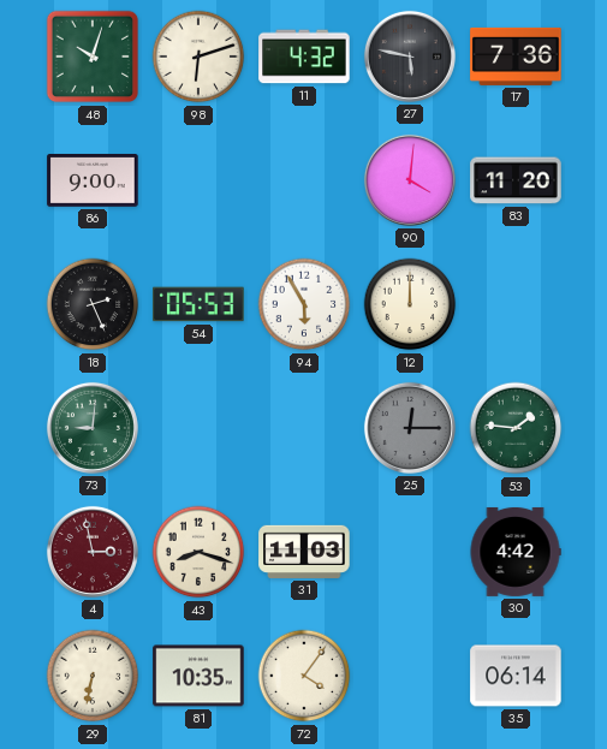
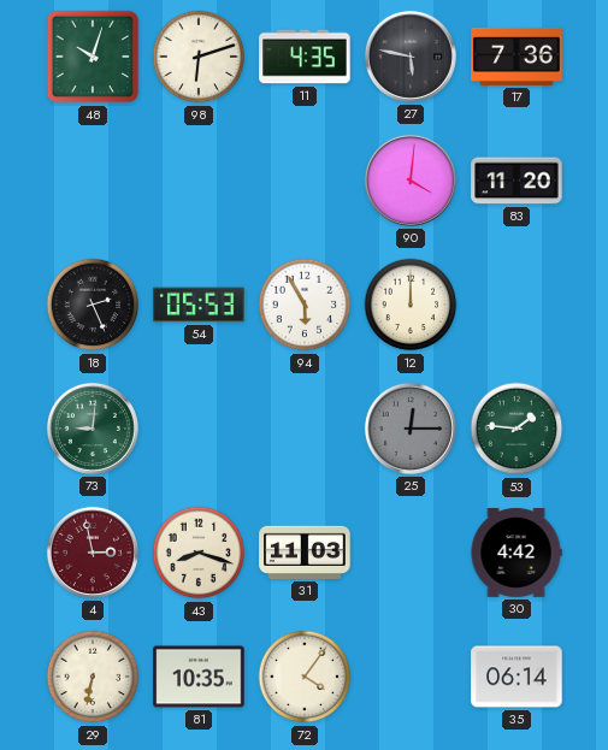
11: 4:32 -> 4:35
86: 9:00 -> none
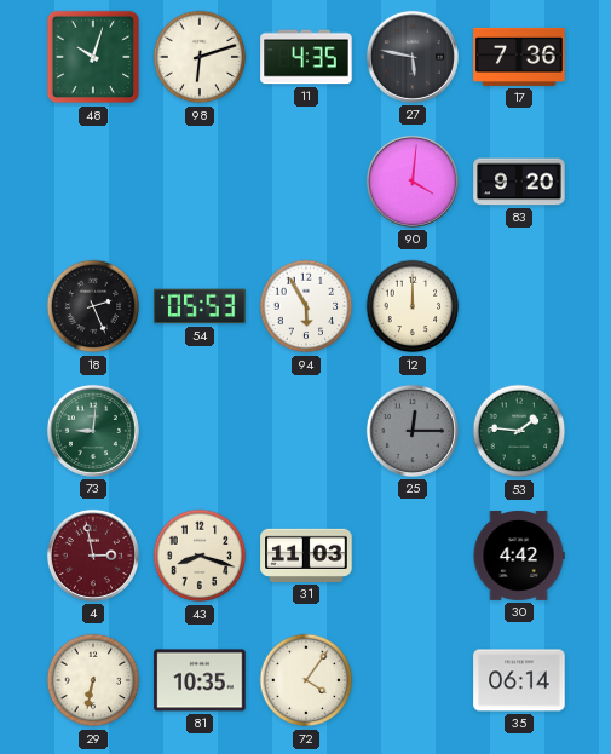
83: 11:20 -> 9:20
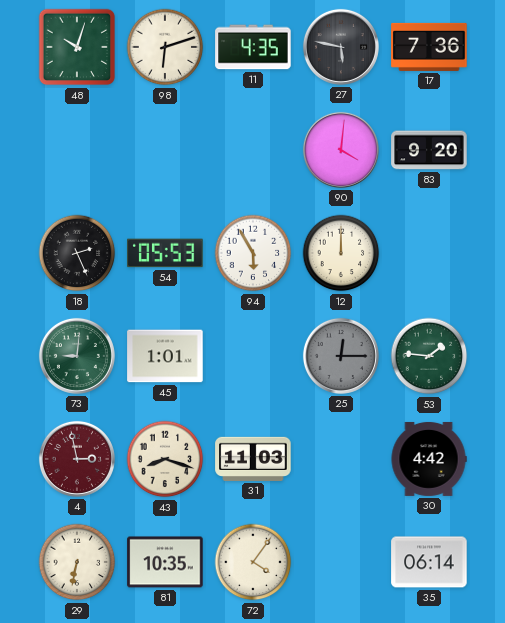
45: none -> 1:01
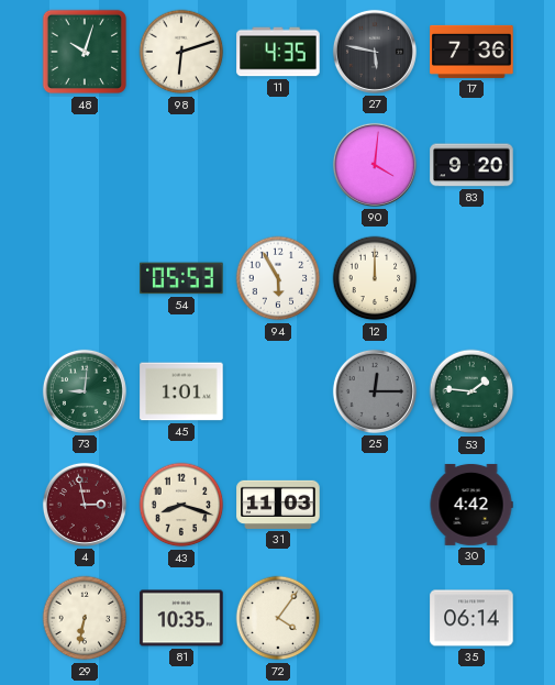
18: 2:26 -> none
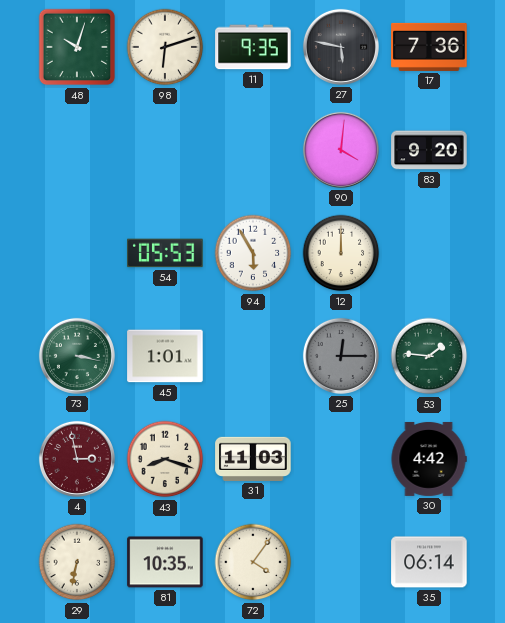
11: 4:35 -> 9:35
73: 9:01 -> 3:17
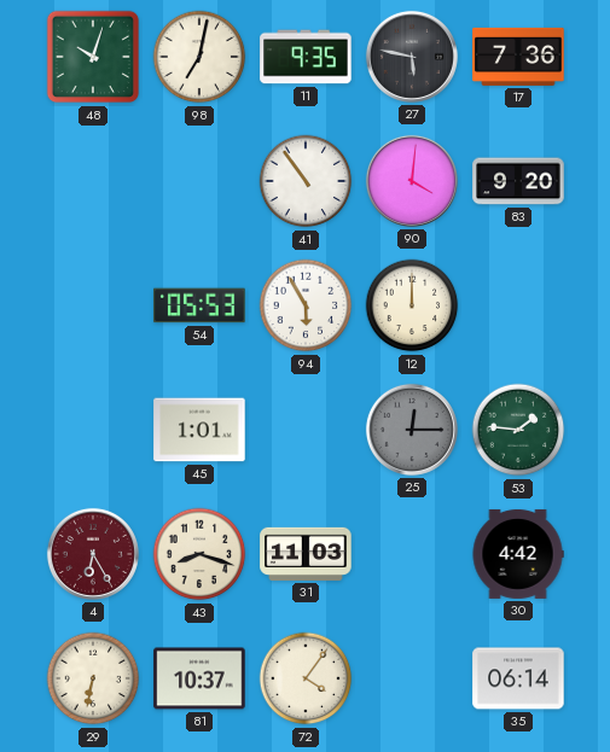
98: 6:12 -> 7:02
41: none -> 10:54
73: 3:17 -> none
4: 2:58 -> 6:25
81: 10:35 -> 10:37
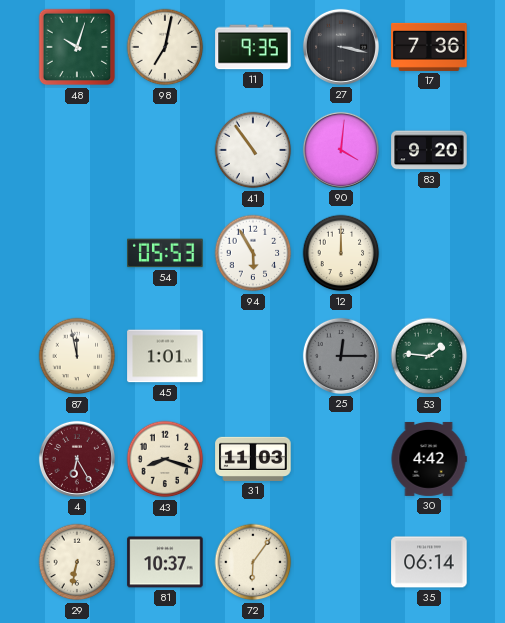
27: 5:47 -> 3:17
87: none -> 11:58
72: 4:06 -> 6:06
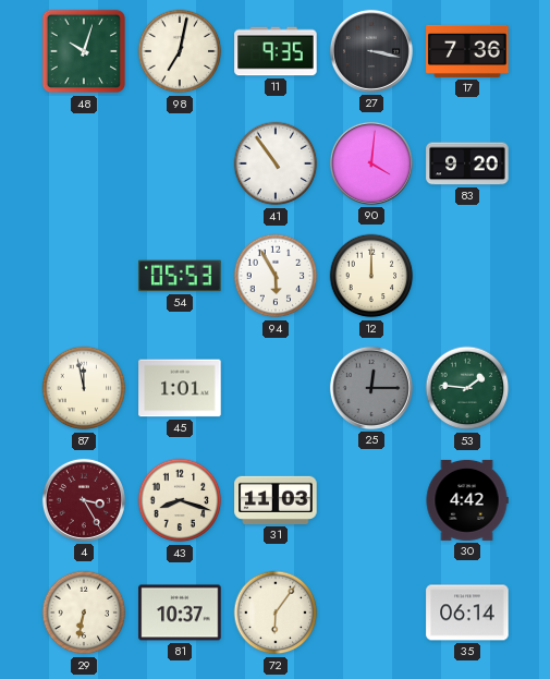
4: 6:25 -> 3:25
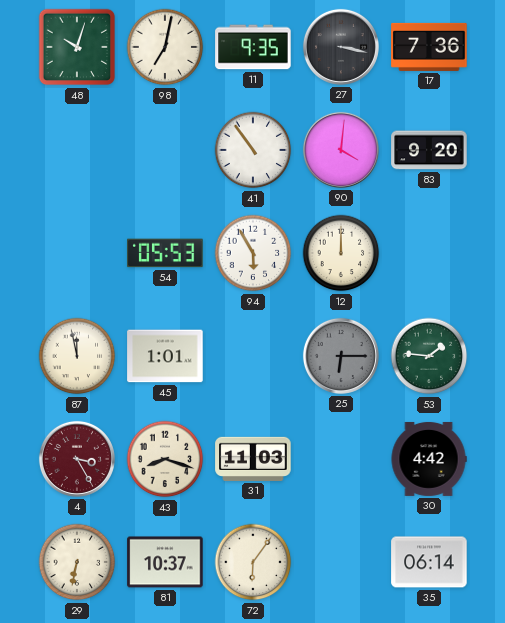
25: 12:15 -> 6:15
